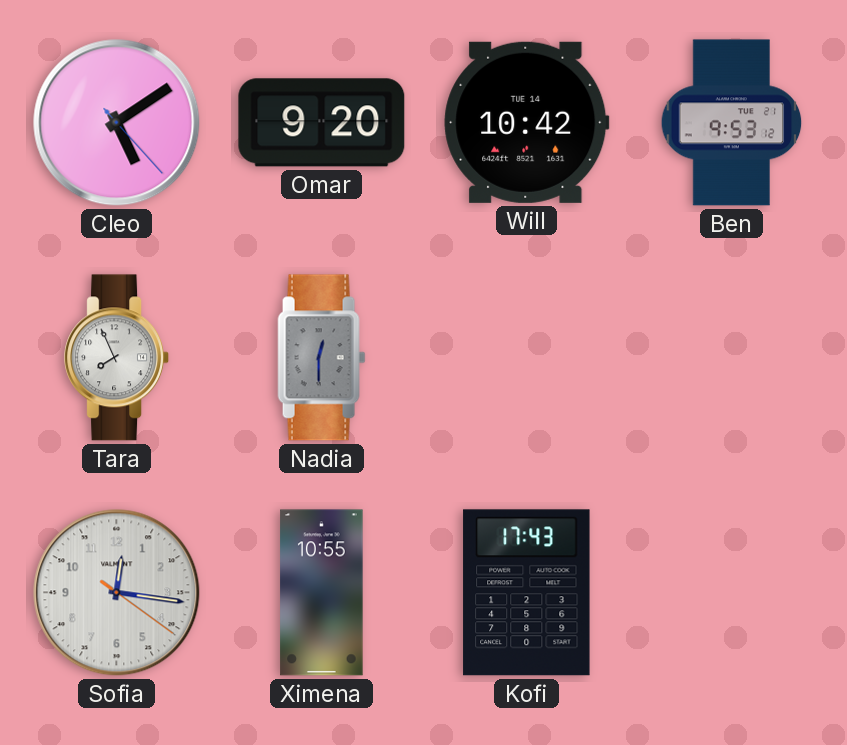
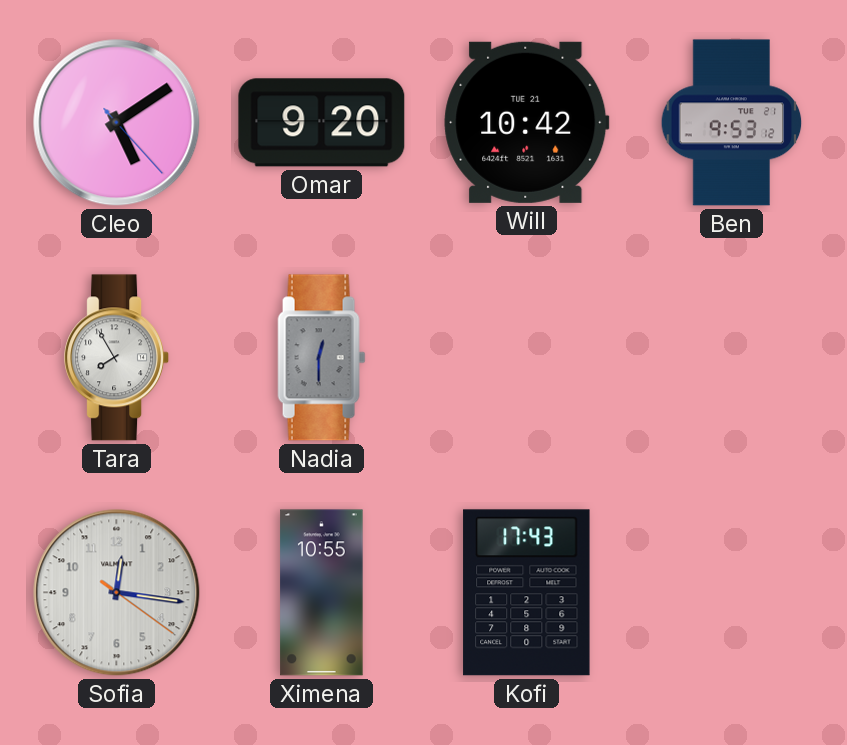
Will date: TUE 14 -> TUE 21
Tara: 7:56 -> 7:55
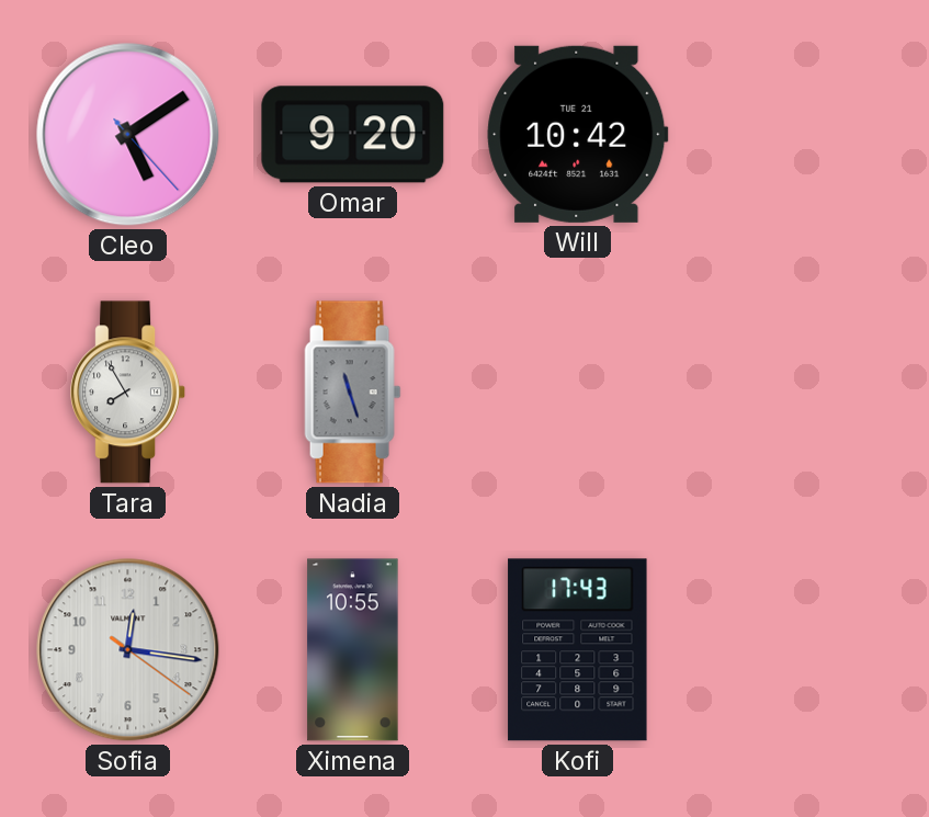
Ben: 9:53 -> none
Nadia: 12:30 -> 11:27
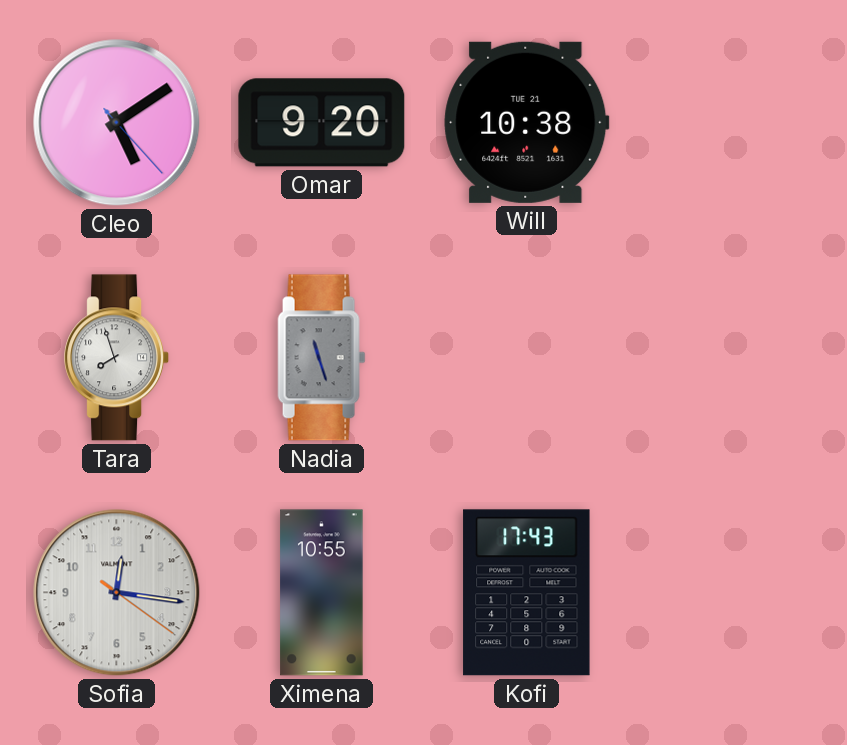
Will: 10:42 -> 10:38
Tara: 7:55 -> 7:57
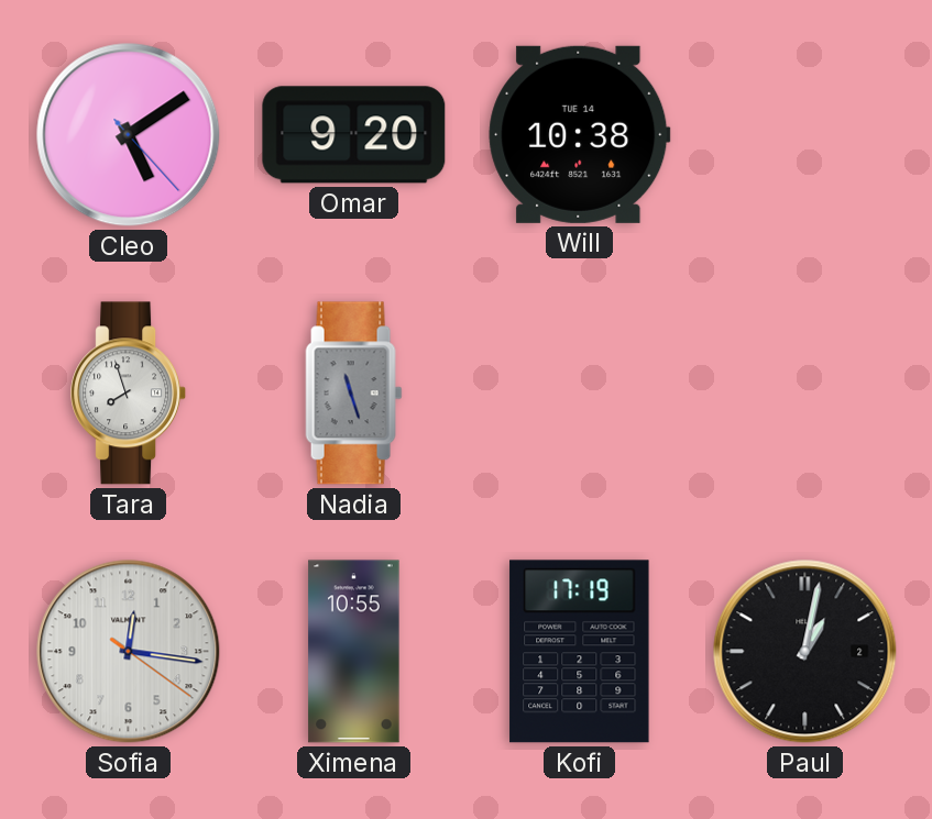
Will date: TUE 21 -> TUE 14
Kofi: 17:43 -> 17:19
Paul: none -> 1:02
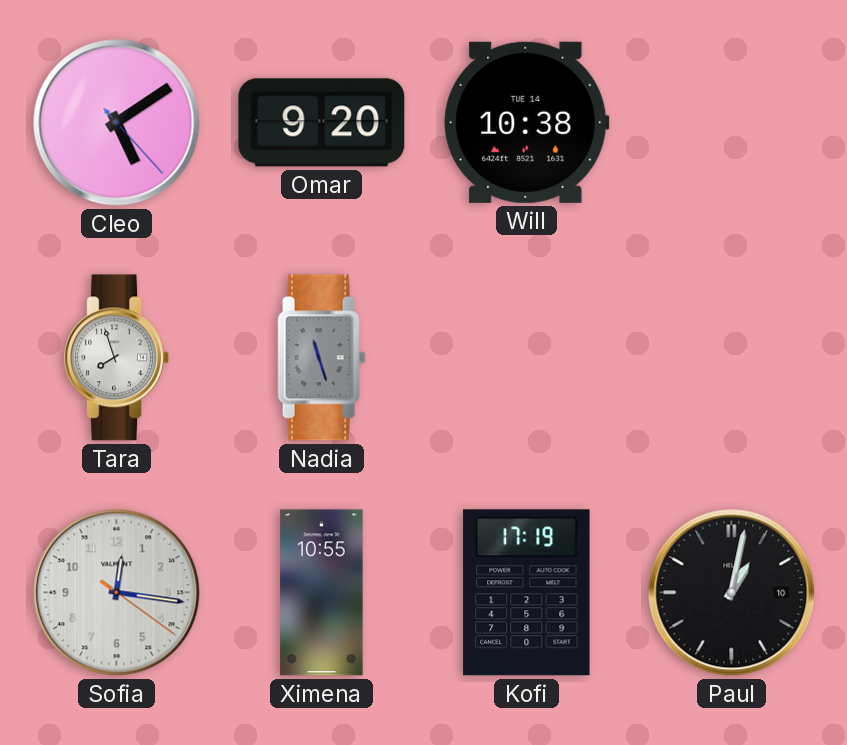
Paul date: 2 -> 10
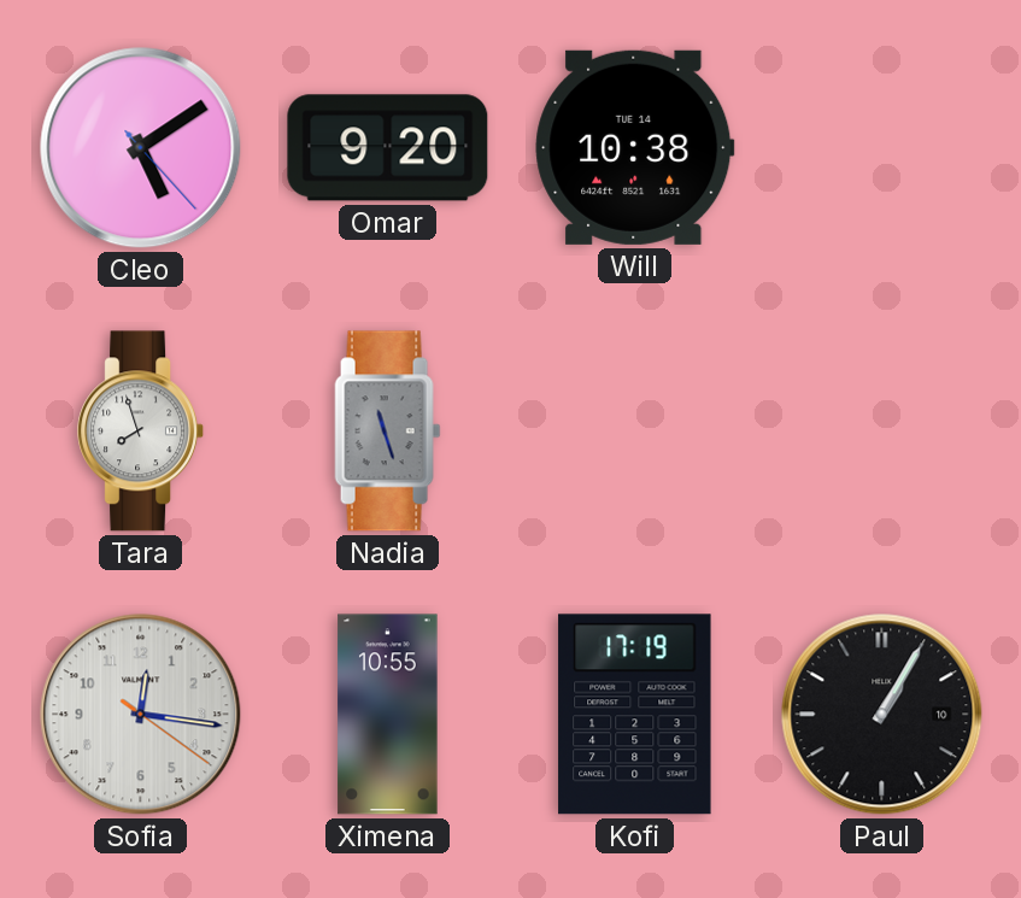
Paul: 1:02 -> 1:05
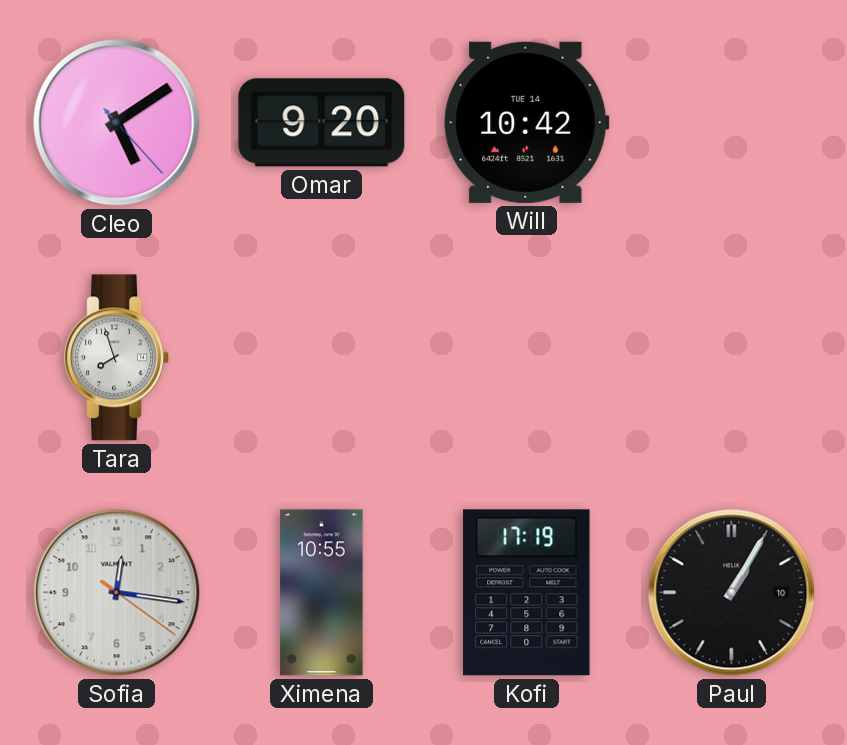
Will: 10:38 -> 10:42
Nadia: 11:27 -> none
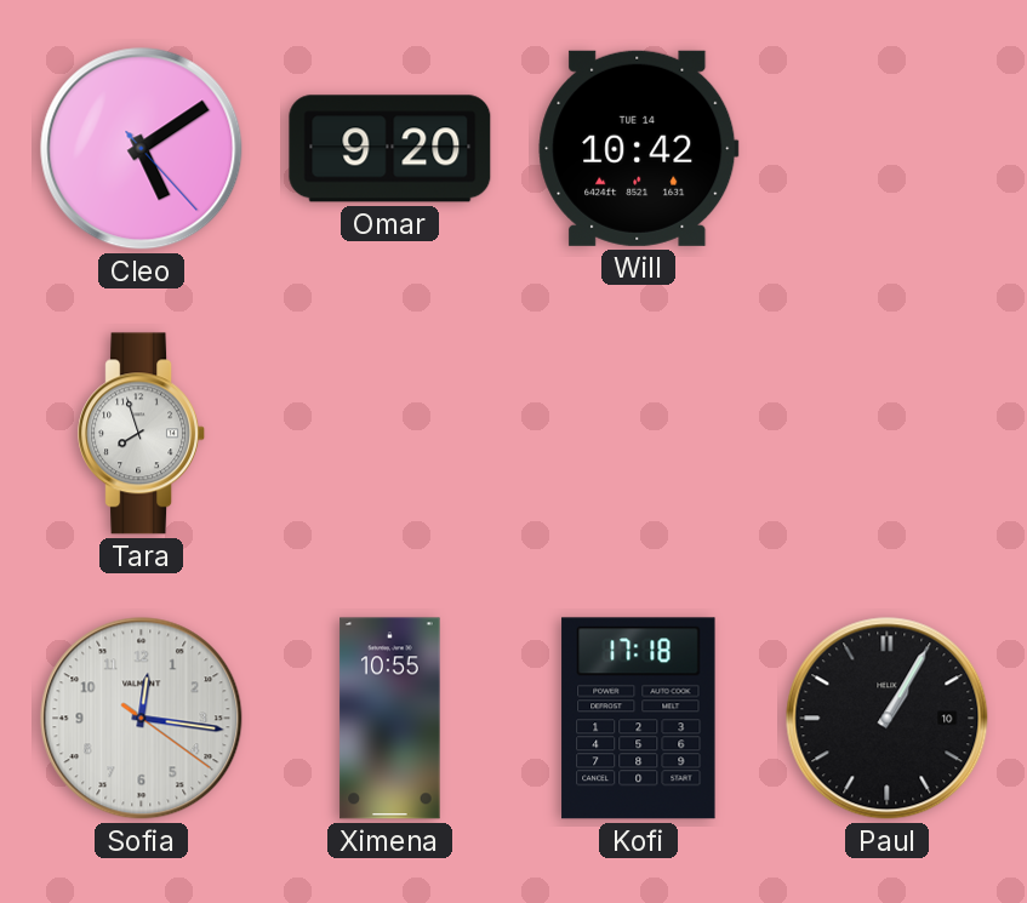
Kofi: 17:19 -> 17:18
